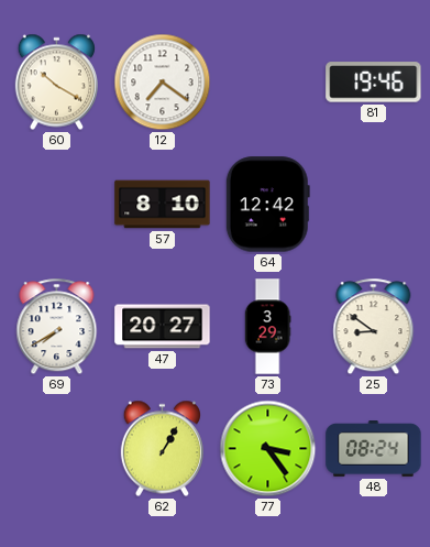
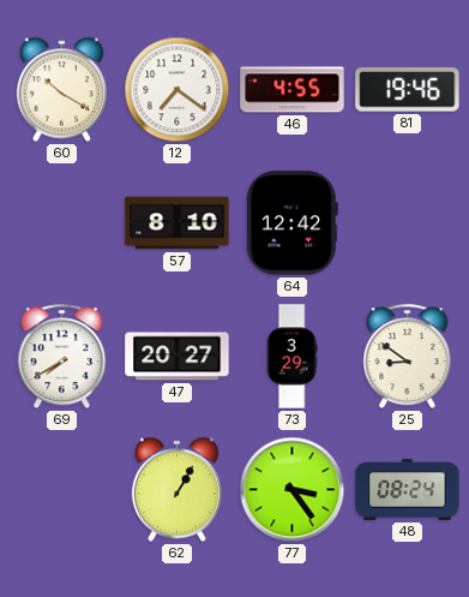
46: none -> 4:55
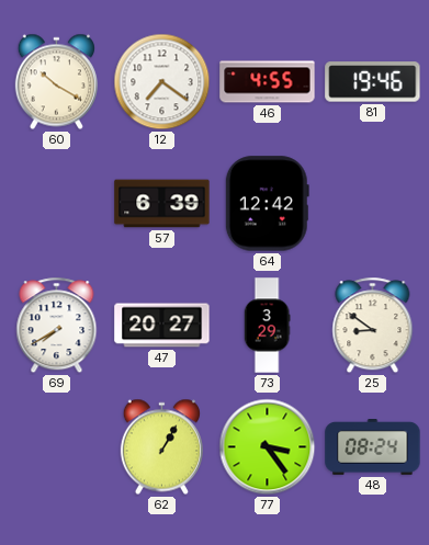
57: 8:10 -> 6:39
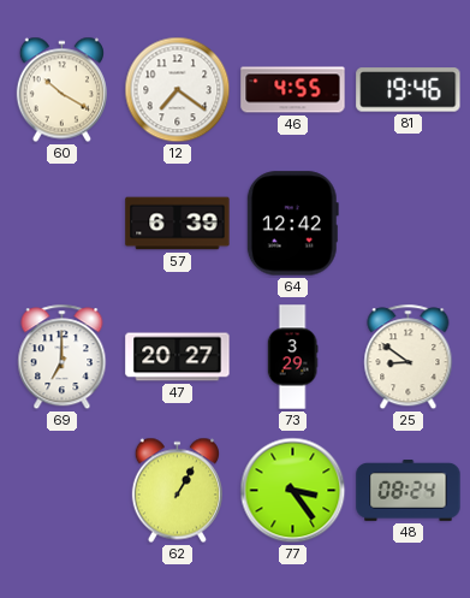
69: 7:40 -> 7:00
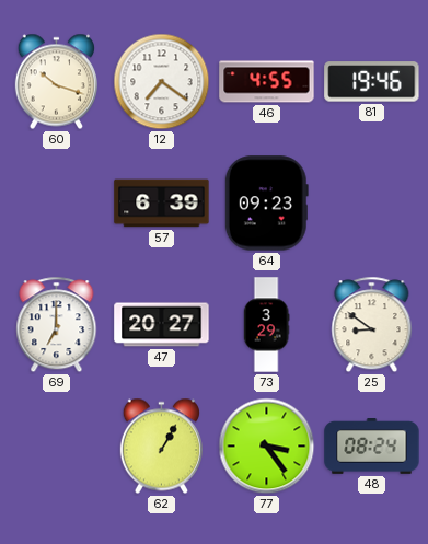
60: 10:20 -> 10:18
64: 12:42 -> 09:23
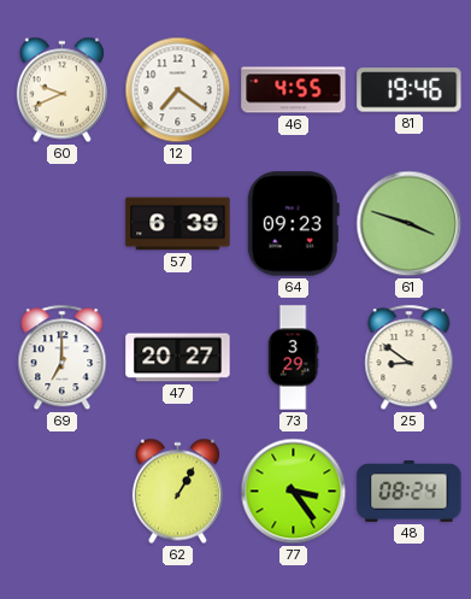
60: 10:18 -> 9:41
61: none -> 3:48
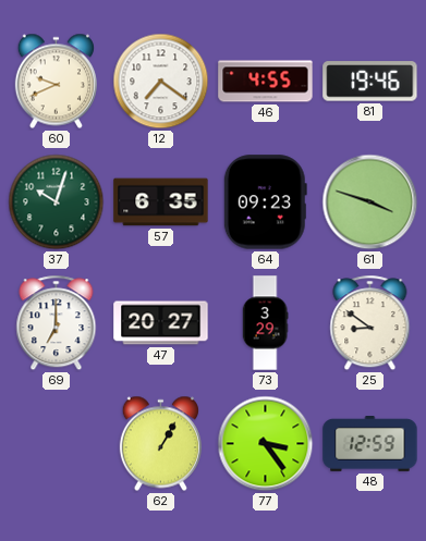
37: none -> 10:03
57: 6:39 -> 6:35
48: 08:24 -> 12:59
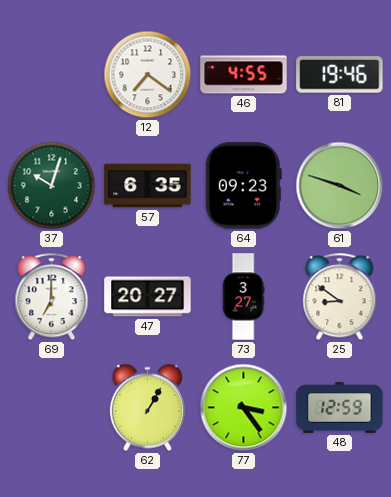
60: 9:41 -> none
73: 3:29 -> 3:27
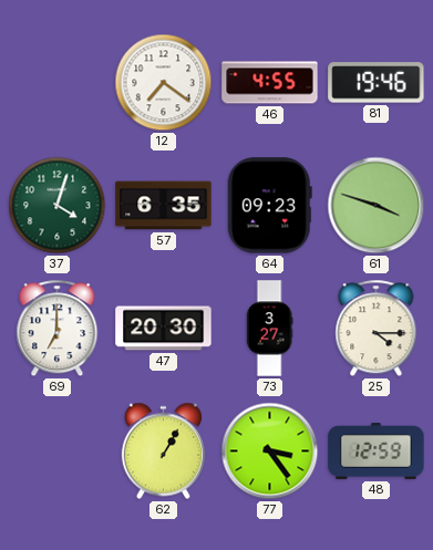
37: 10:03 -> 4:03
47: 20:27 -> 20:30
25: 8:51 -> 4:15
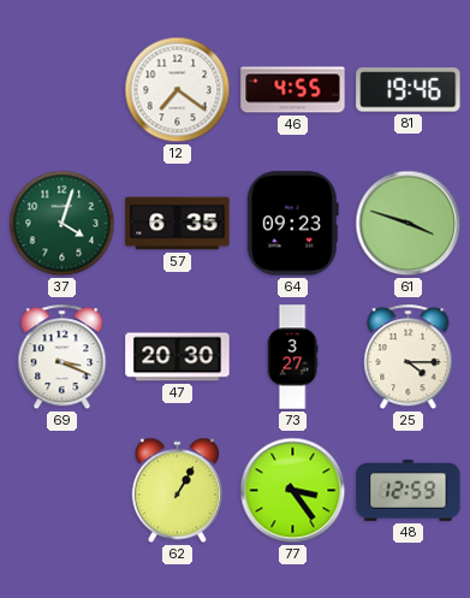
69: 7:00 -> 3:19
